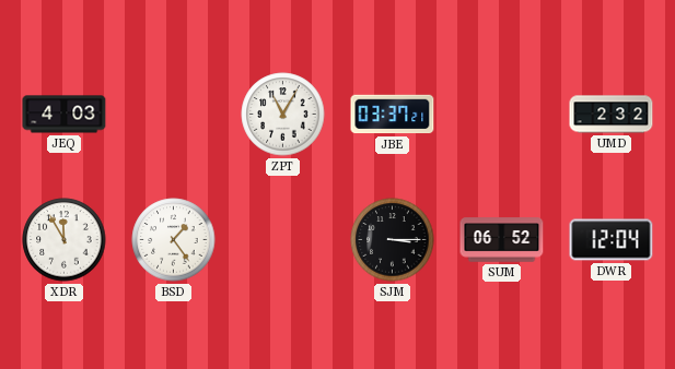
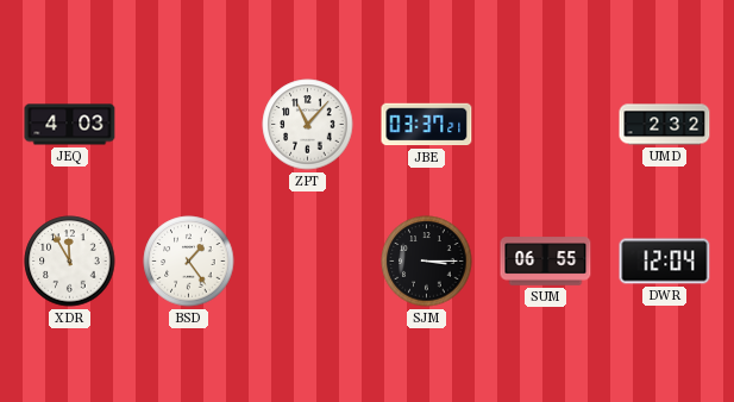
ZPT: 11:05 -> 11:07
SUM: 06:52 -> 06:55
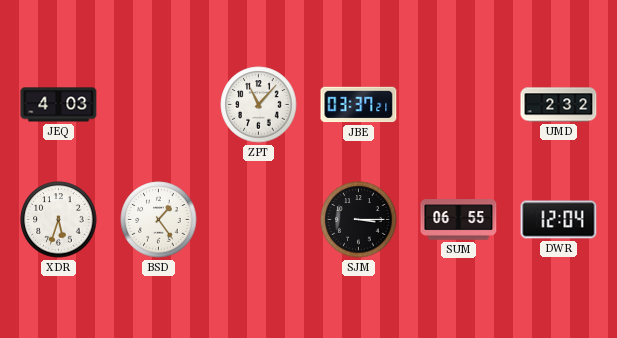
XDR: 11:55 -> 5:33
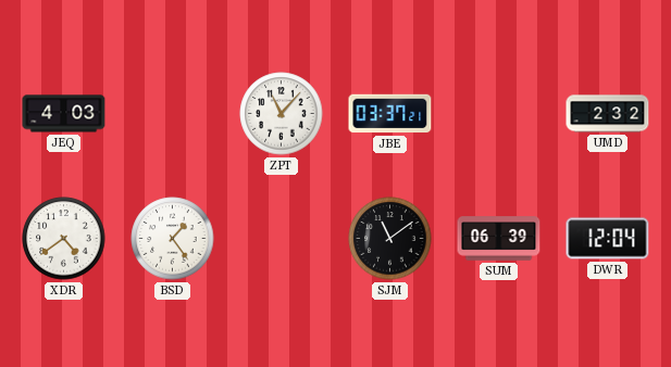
XDR: 5:33 -> 4:39
SJM: 3:15 -> 11:09
SUM: 06:55 -> 06:39
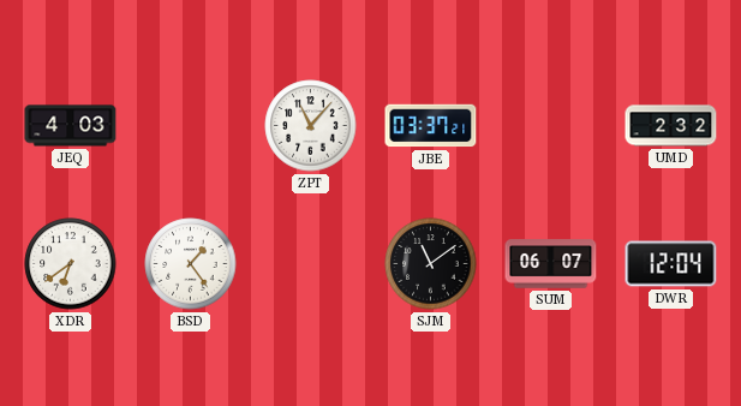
XDR: 4:39 -> 6:39
SUM: 06:39 -> 06:07
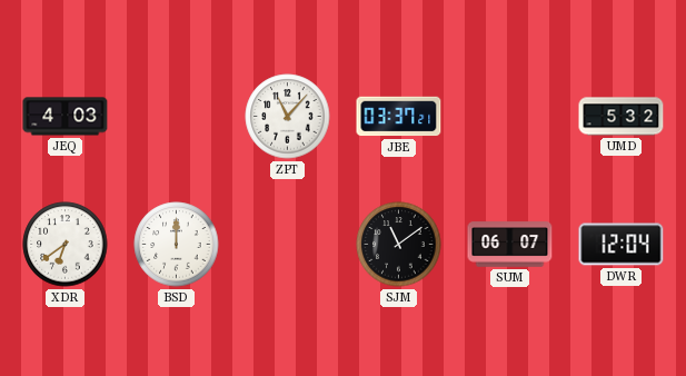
UMD: 2:32 -> 5:32
BSD: 1:24 -> 12:00
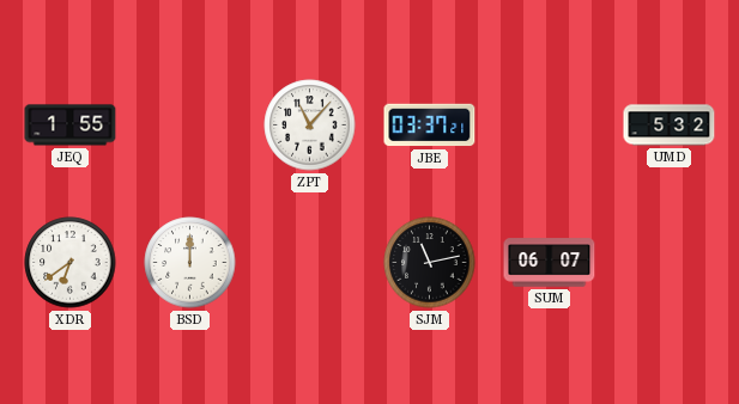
JEQ: 4:03 -> 1:55
SJM: 11:09 -> 11:13
DWR: 12:04 -> none
